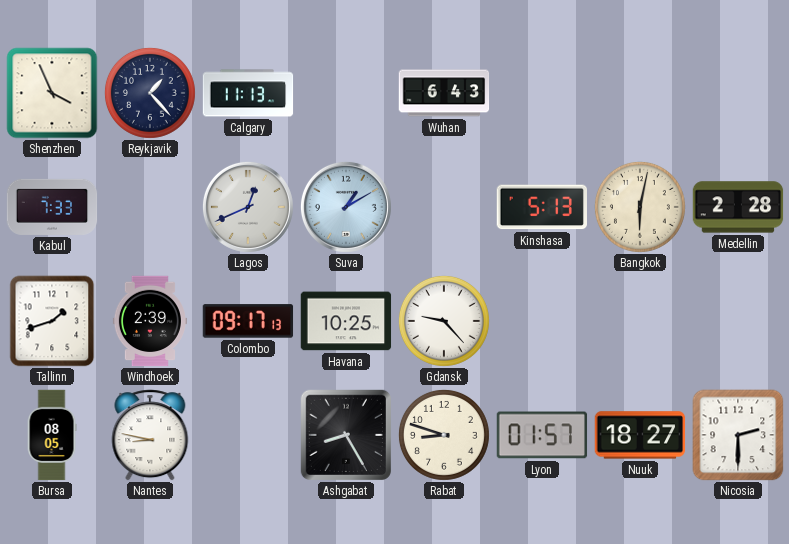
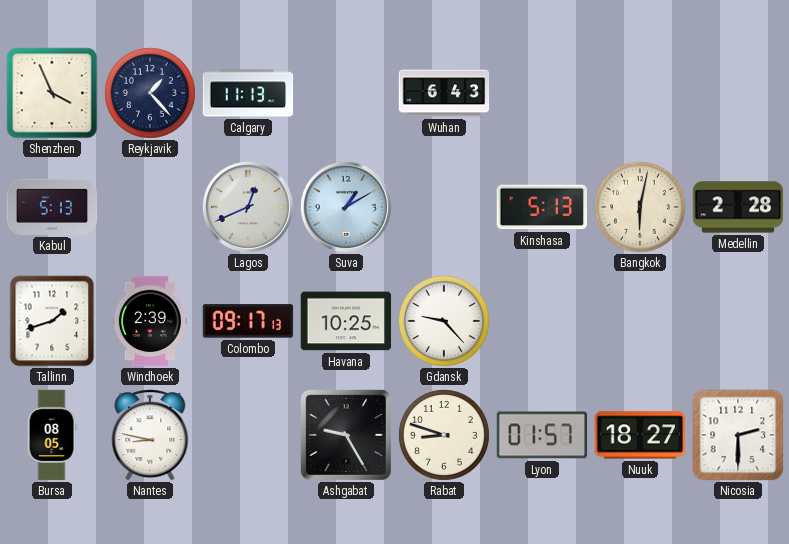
Kabul: 7:33 -> 5:13
Ashgabat: 8:25 -> 9:25
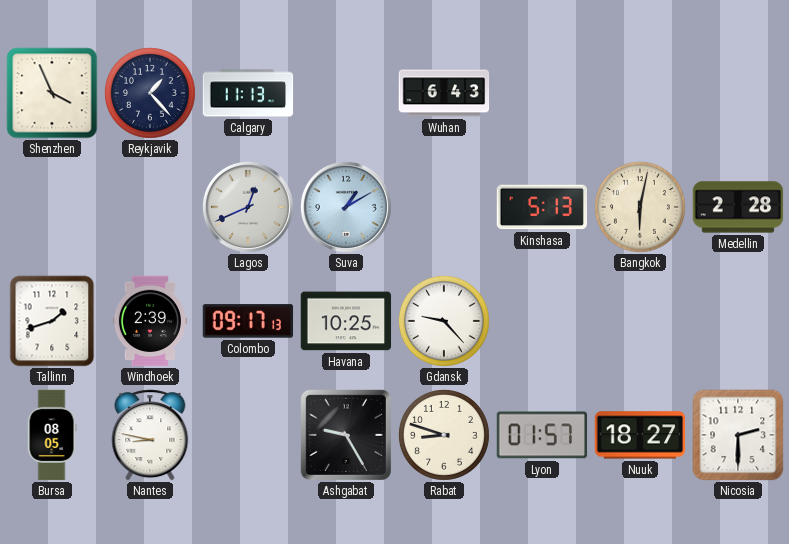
Kabul: 5:13 -> none
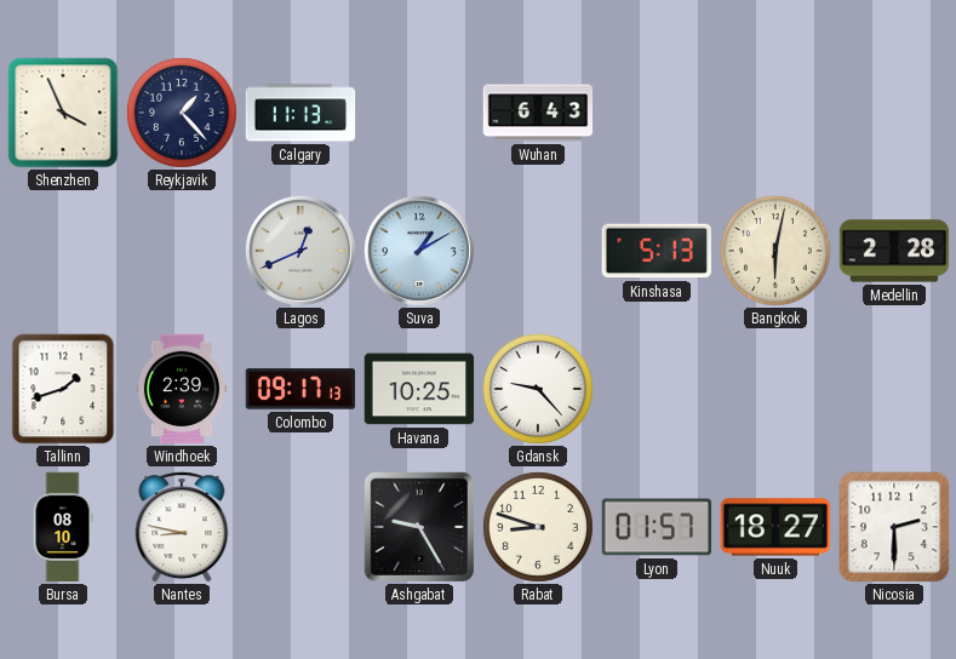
Bursa: 08:05 -> 08:10
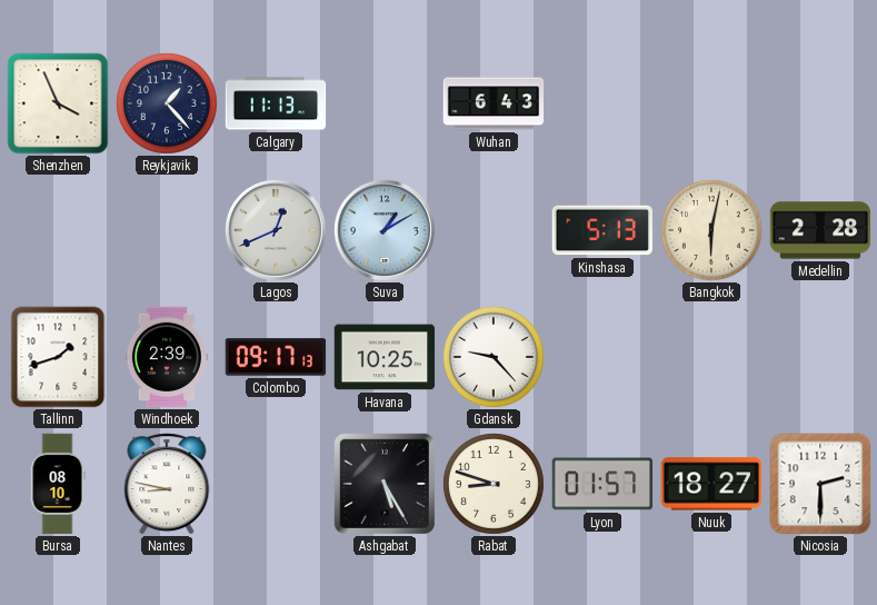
Ashgabat: 9:25 -> 5:25
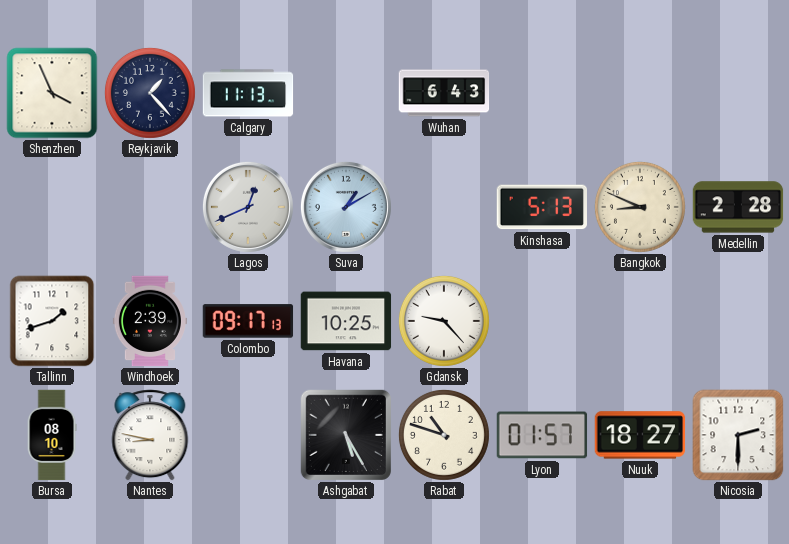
Bangkok: 6:02 -> 8:49
Rabat: 8:48 -> 10:48
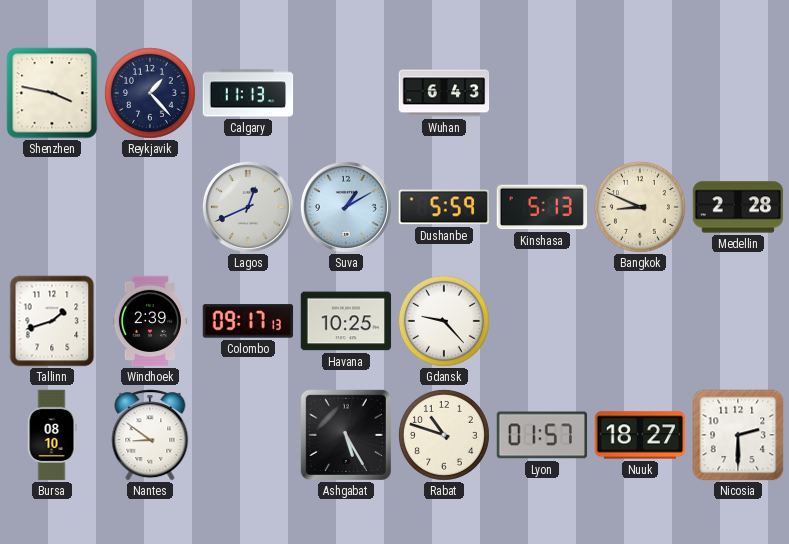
Shenzhen: 3:56 -> 3:47
Dushanbe: none -> 5:59
Nantes: 8:47 -> 8:51
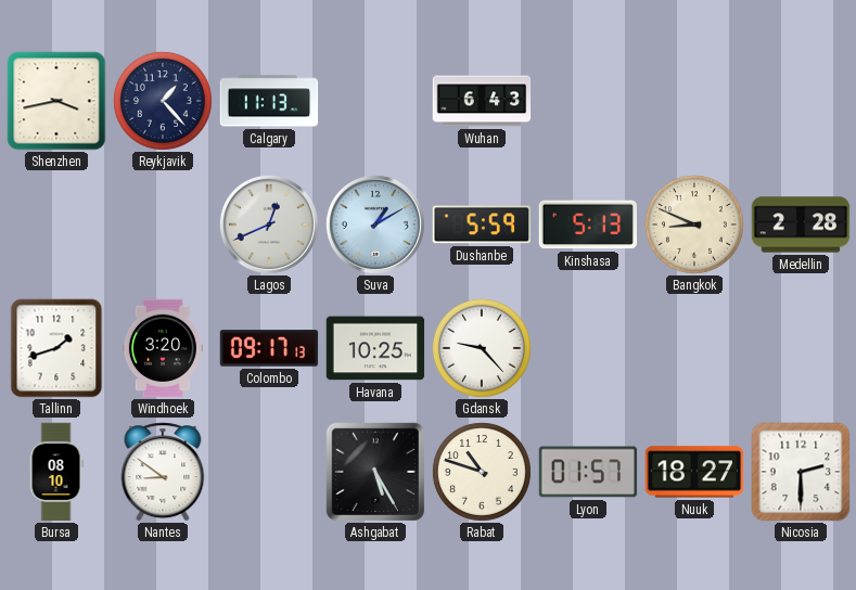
Shenzhen: 3:47 -> 3:43
Windhoek: 2:39 -> 3:20
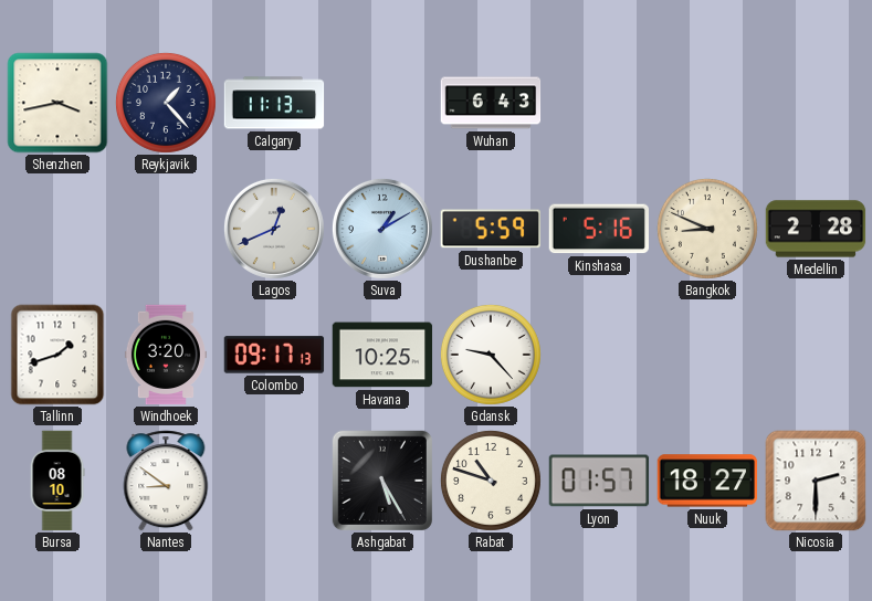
Kinshasa: 5:13 -> 5:16
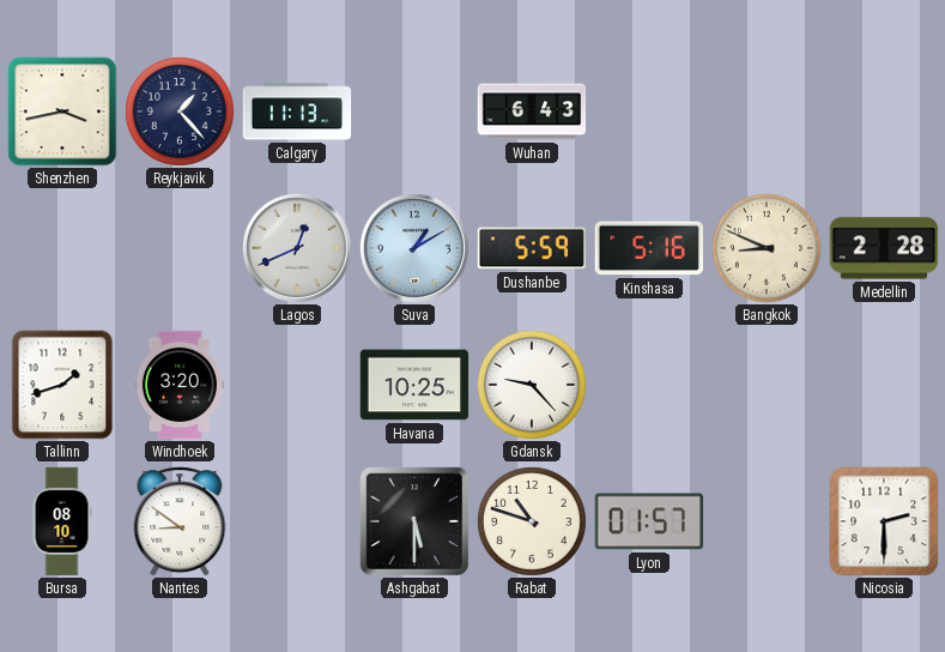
Colombo: 09:17 -> none
Ashgabat: 5:25 -> 5:30
Nuuk: 18:27 -> none
